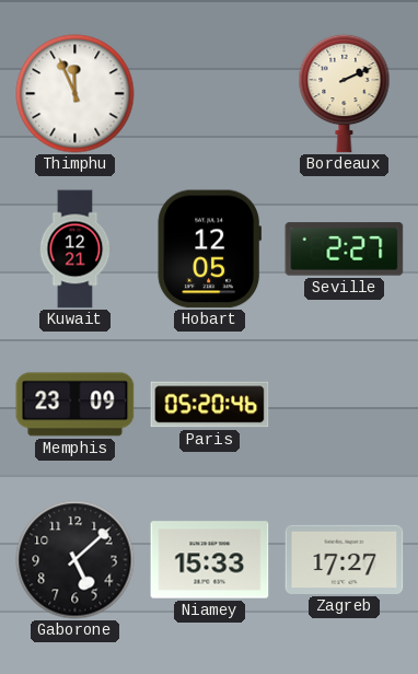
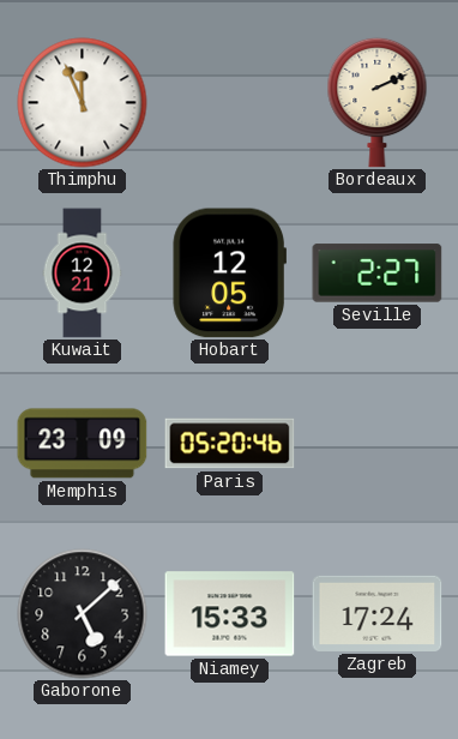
Zagreb: 17:27 -> 17:24
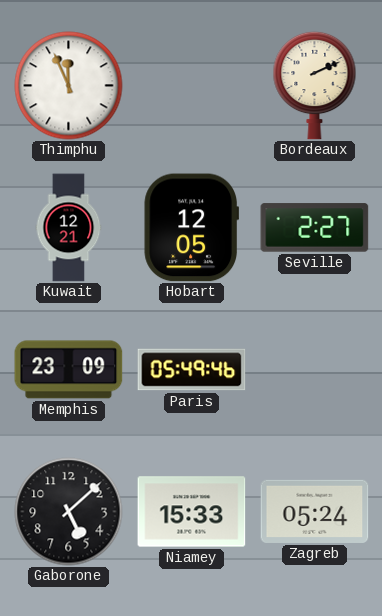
Paris: 05:20 -> 05:49
Zagreb: 17:24 -> 05:24
